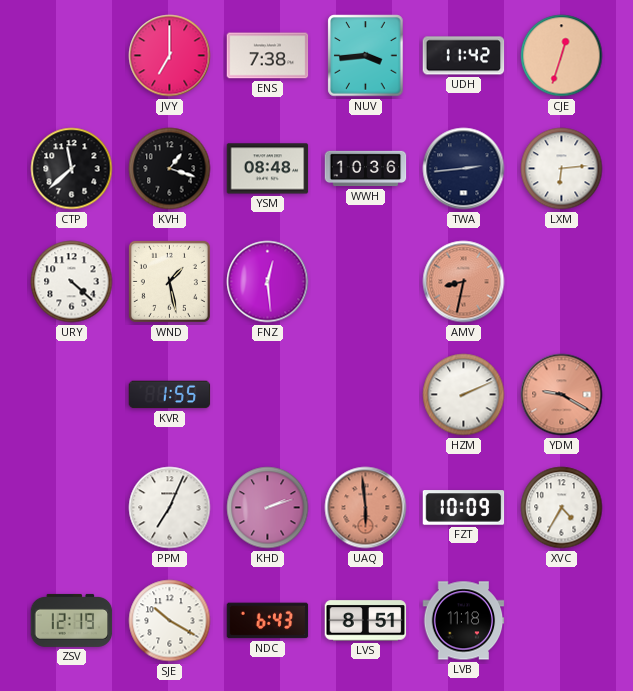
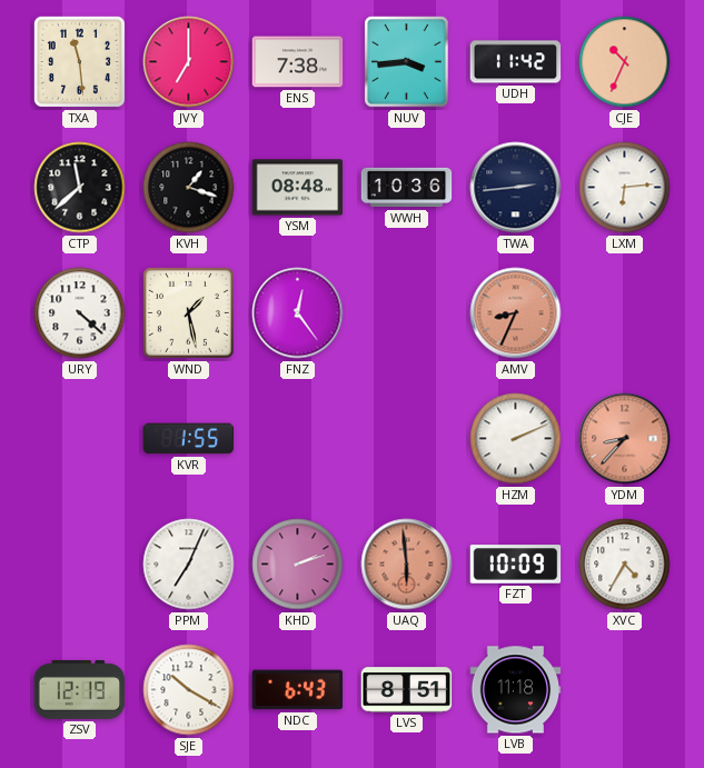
TXA: none -> 11:29
CJE: 12:33 -> 10:34
FNZ: 12:29 -> 12:24
AMV: 8:32 -> 8:34
YDM: 9:20 -> 8:37
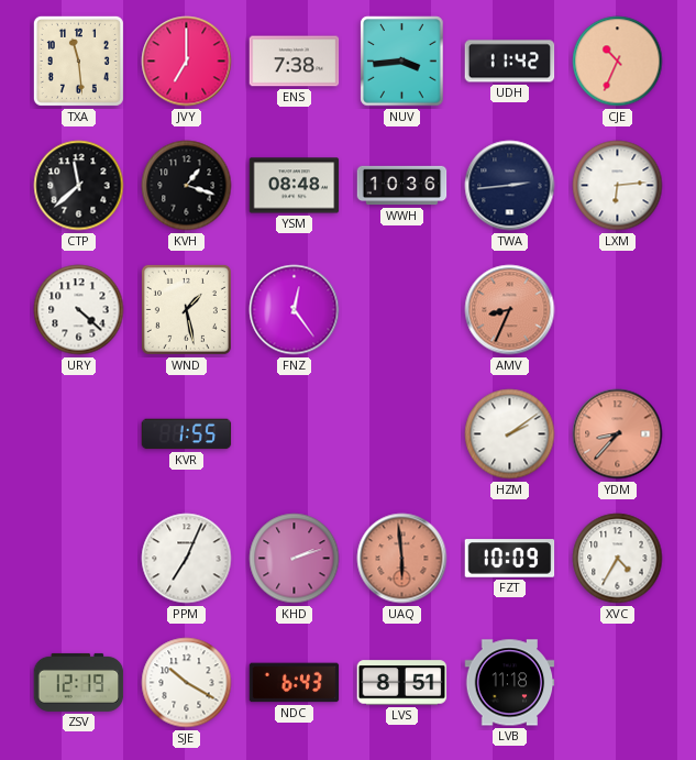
HZM: 2:11 -> 2:09
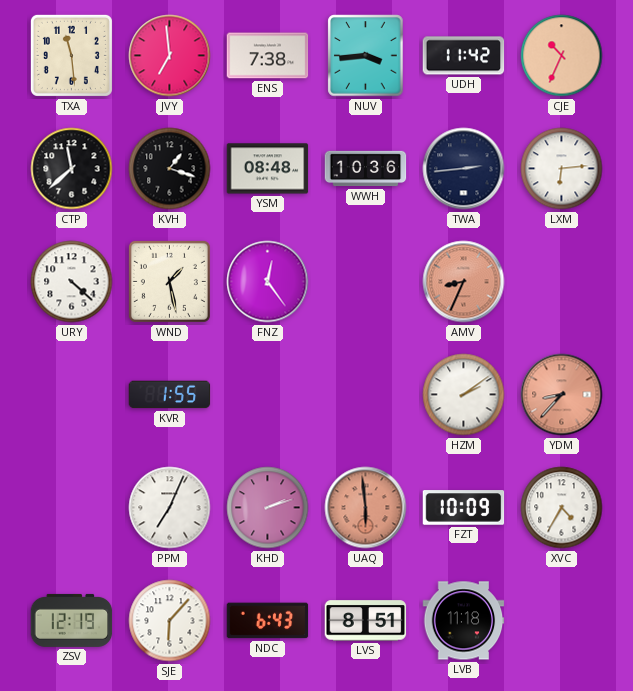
JVY: 7:00 -> 6:59
SJE: 10:20 -> 6:07
